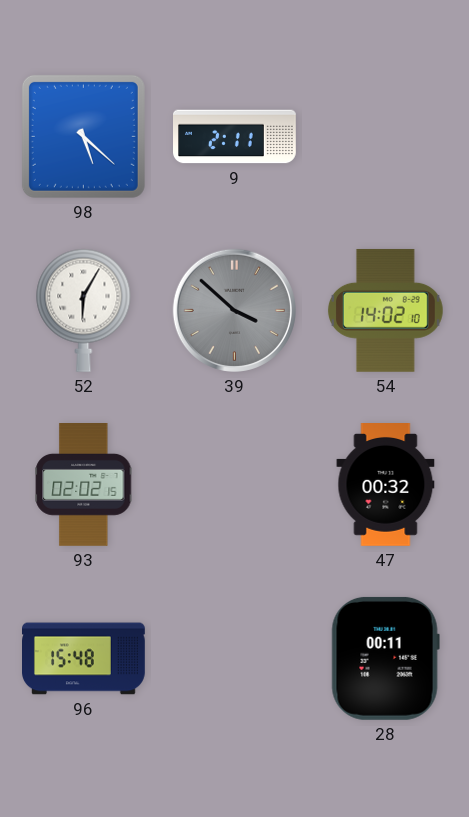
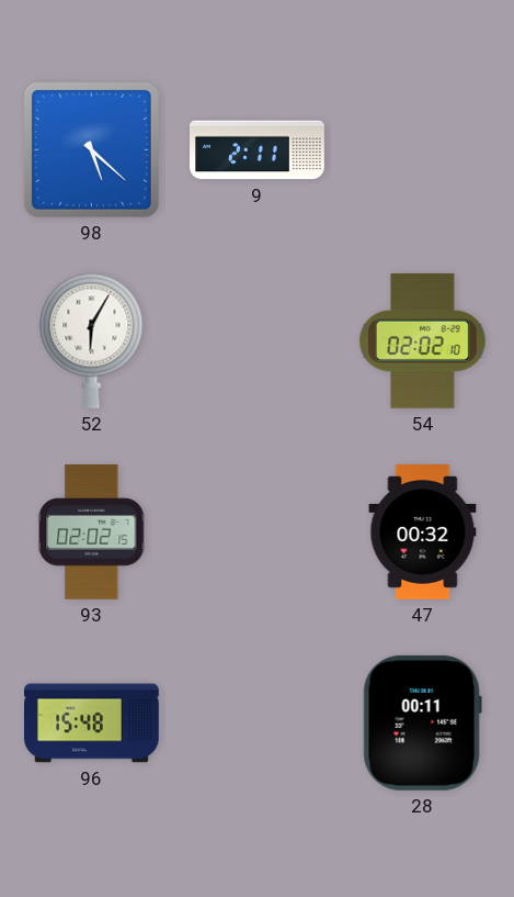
39: 3:52 -> none
54: 14:02 -> 02:02
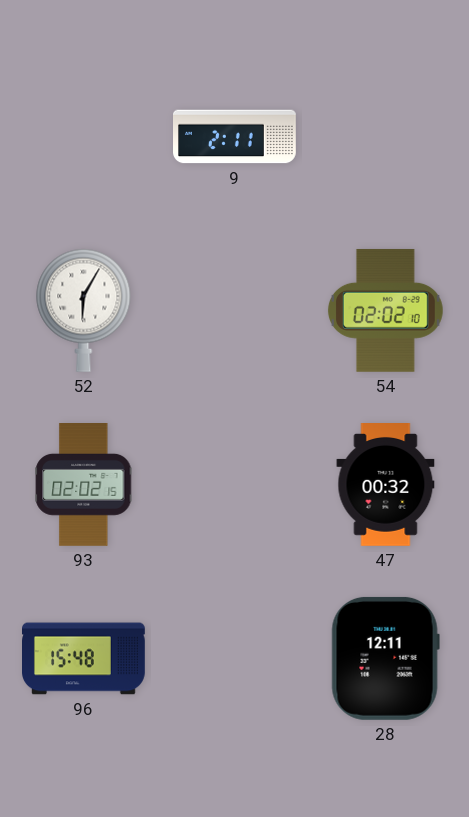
98: 5:22 -> none
28: 00:11 -> 12:11
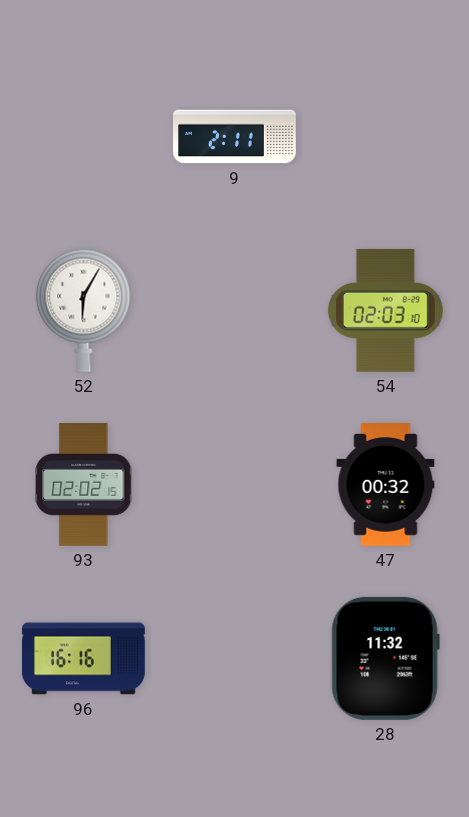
54: 02:02 -> 02:03
96: 15:48 -> 16:16
28: 12:11 -> 11:32
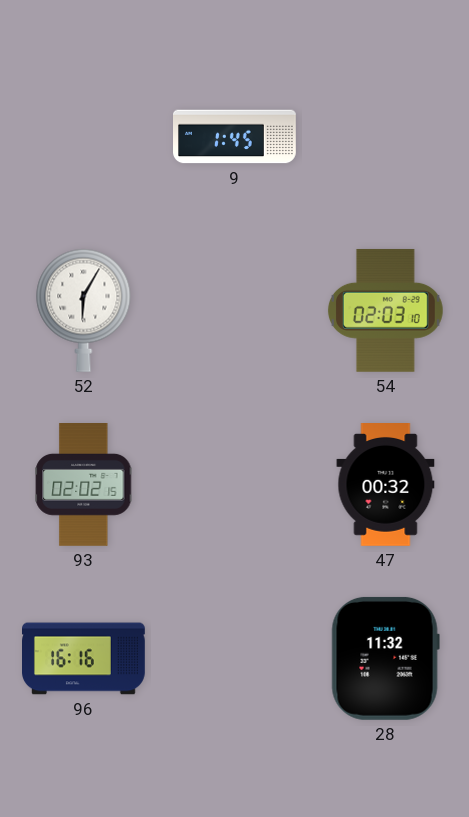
9: 2:11 -> 1:45
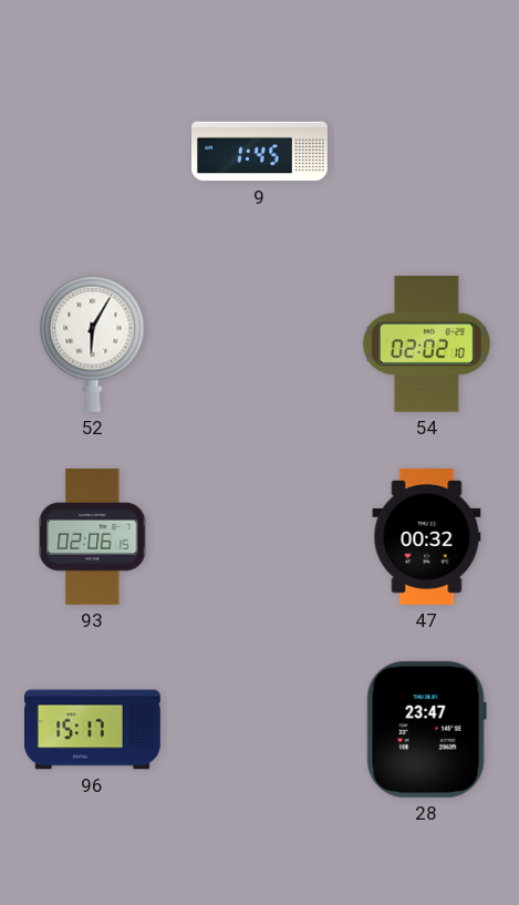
54: 02:03 -> 02:02
93: 02:02 -> 02:06
96: 16:16 -> 15:17
28: 11:32 -> 23:47
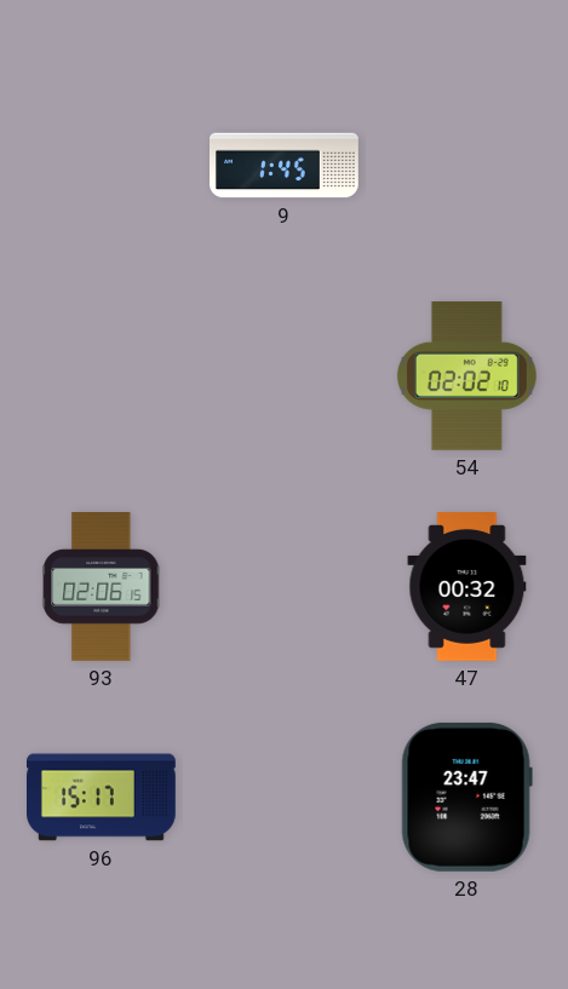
52: 6:05 -> none
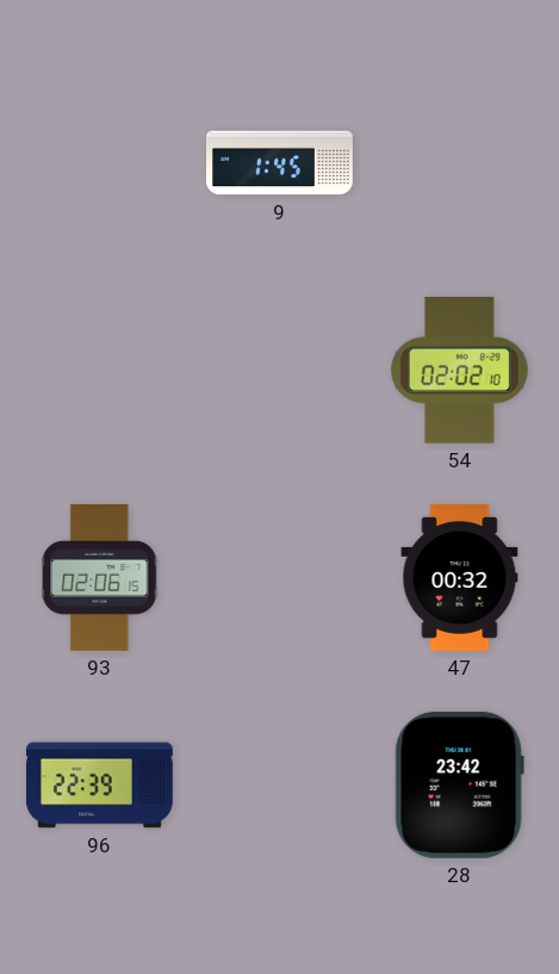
96: 15:17 -> 22:39
28: 23:47 -> 23:42
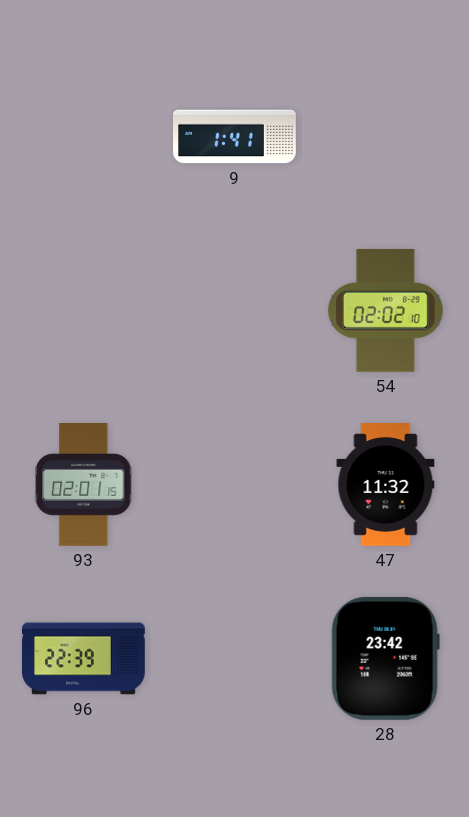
9: 1:45 -> 1:41
93: 02:06 -> 02:01
47: 00:32 -> 11:32
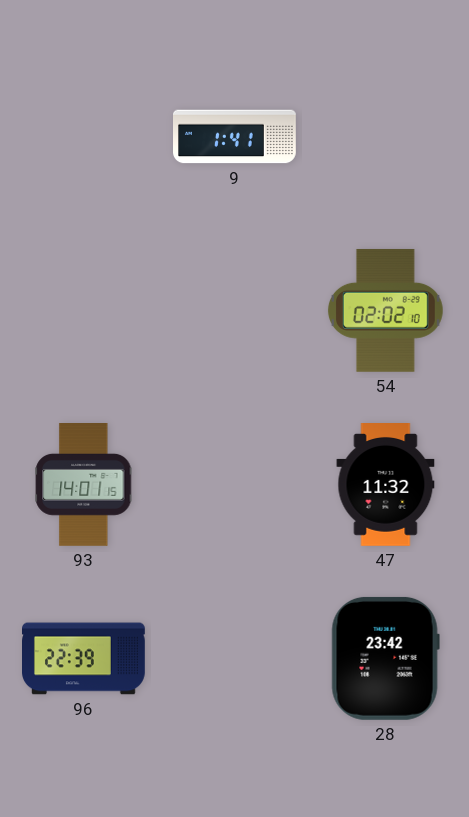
93: 02:01 -> 14:01
